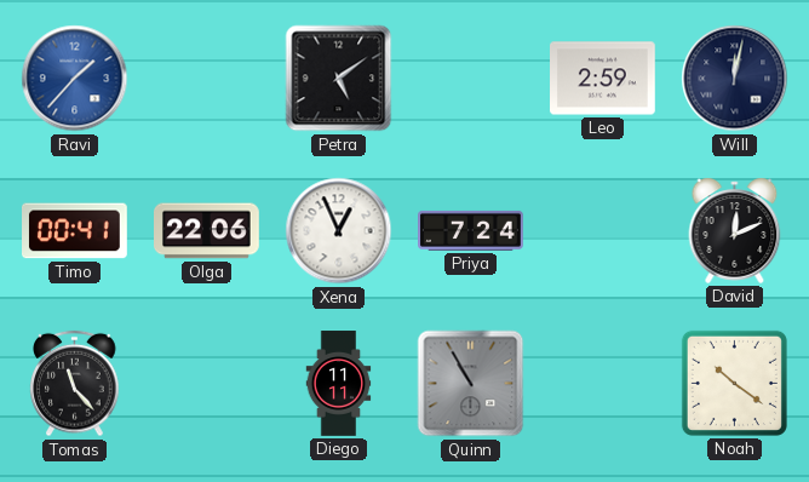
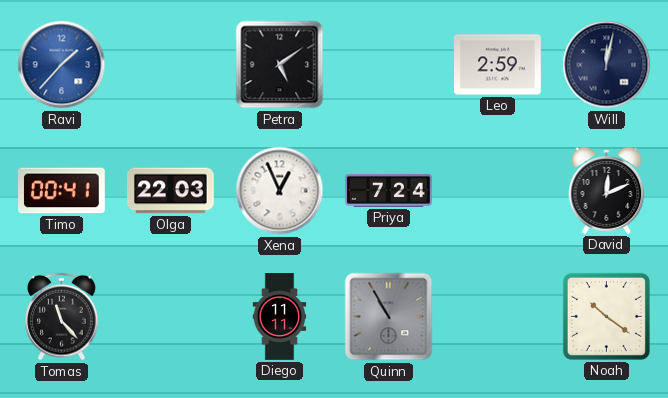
Olga: 22:06 -> 22:03
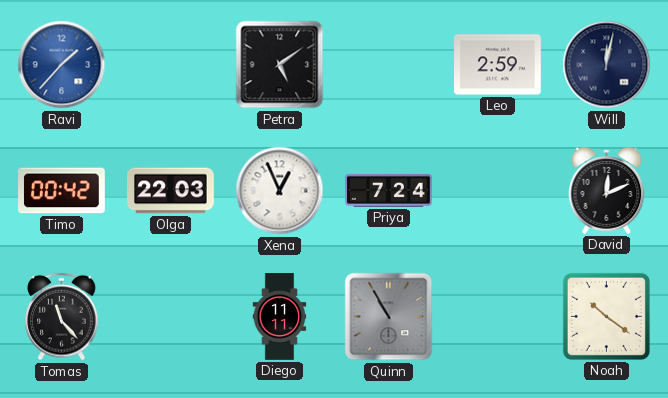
Timo: 00:41 -> 00:42
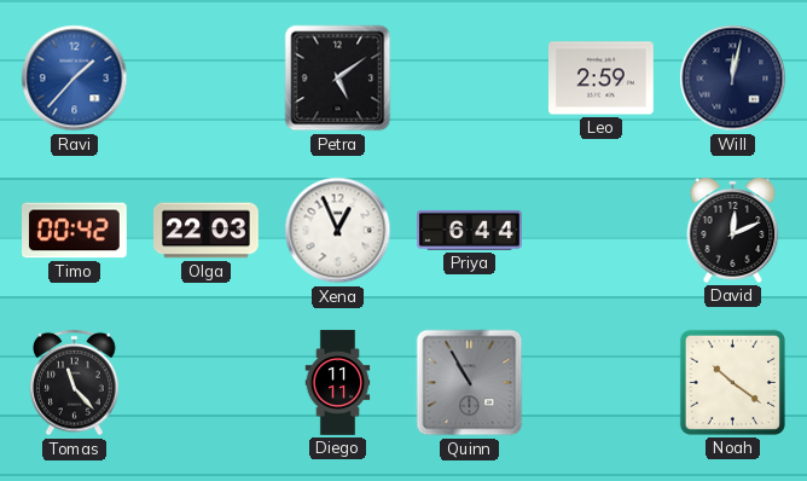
Priya: 7:24 -> 6:44
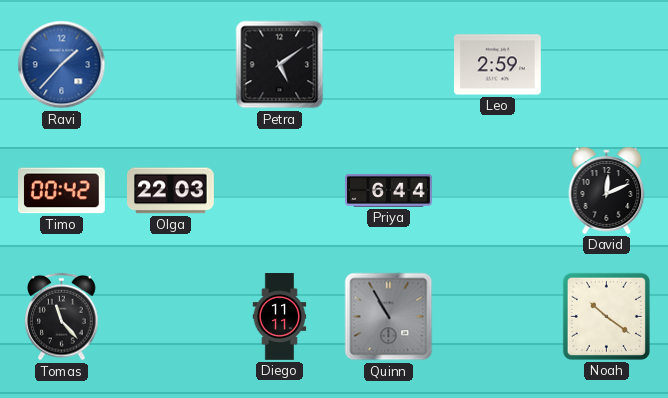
Will: 12:02 -> none
Xena: 12:56 -> none
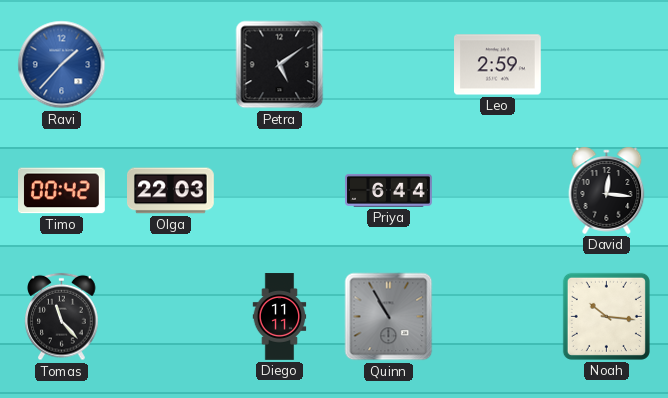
David: 12:11 -> 12:16
Noah: 10:21 -> 10:16
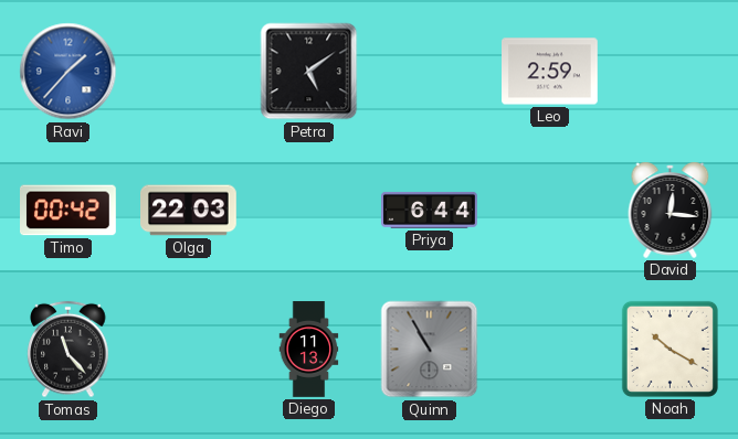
Diego: 11:11 -> 11:13
Noah: 10:16 -> 10:20
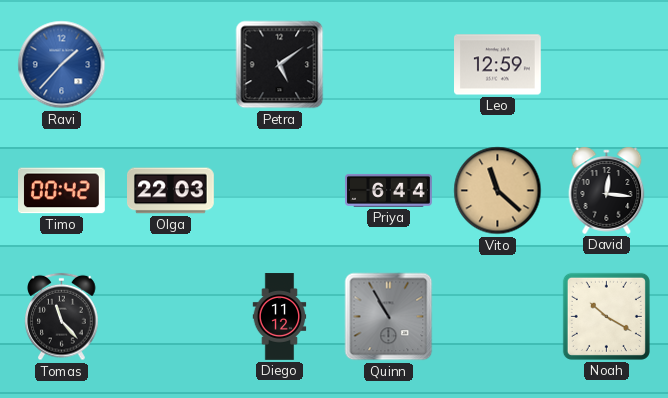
Leo: 2:59 -> 12:59
Vito: none -> 11:22
Diego: 11:13 -> 11:12
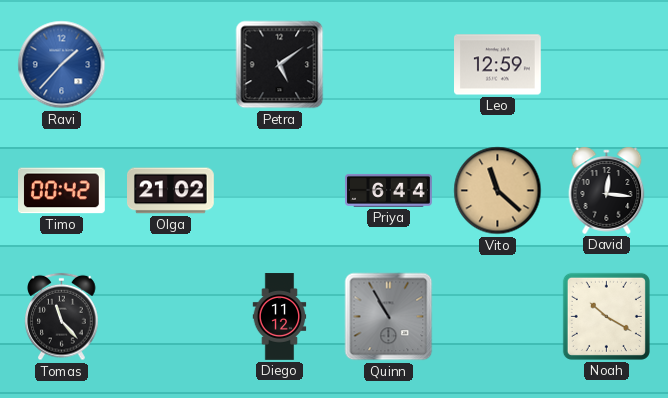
Olga: 22:03 -> 21:02
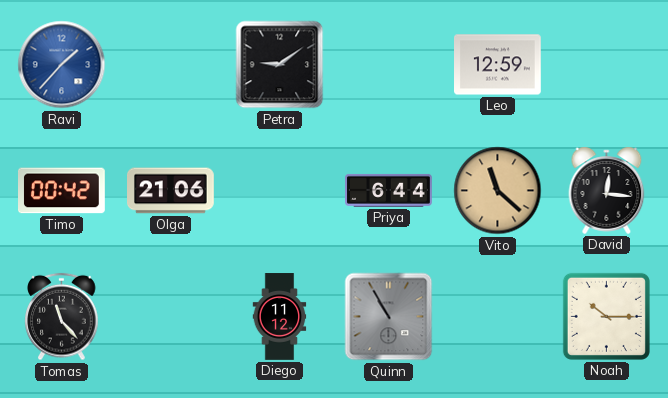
Petra: 5:09 -> 9:09
Olga: 21:02 -> 21:06
Noah: 10:20 -> 10:15
